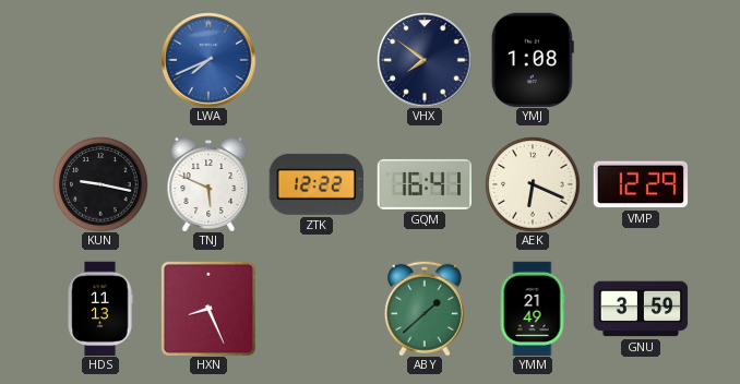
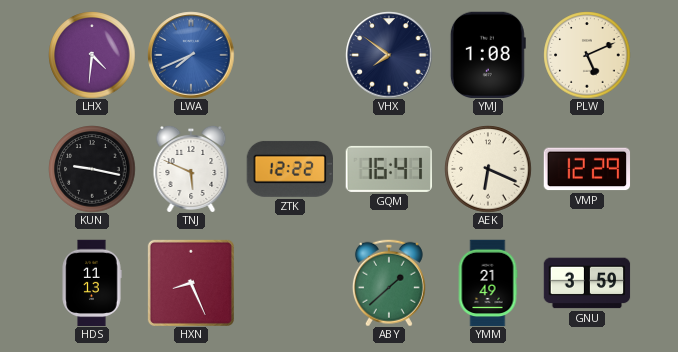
LHX: none -> 4:31
PLW: none -> 5:11
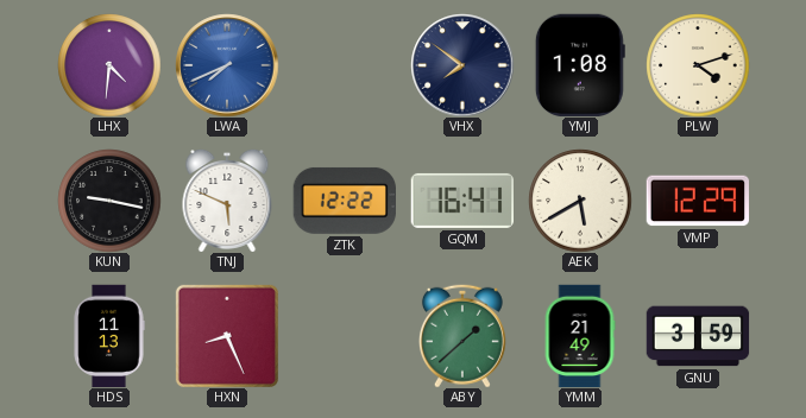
PLW: 5:11 -> 4:12
AEK: 6:19 -> 5:40
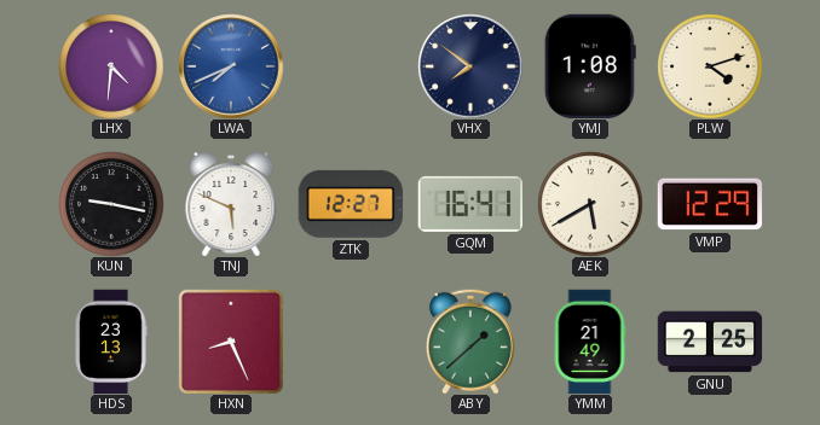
ZTK: 12:22 -> 12:27
HDS: 11:13 -> 23:13
GNU: 3:59 -> 2:25
